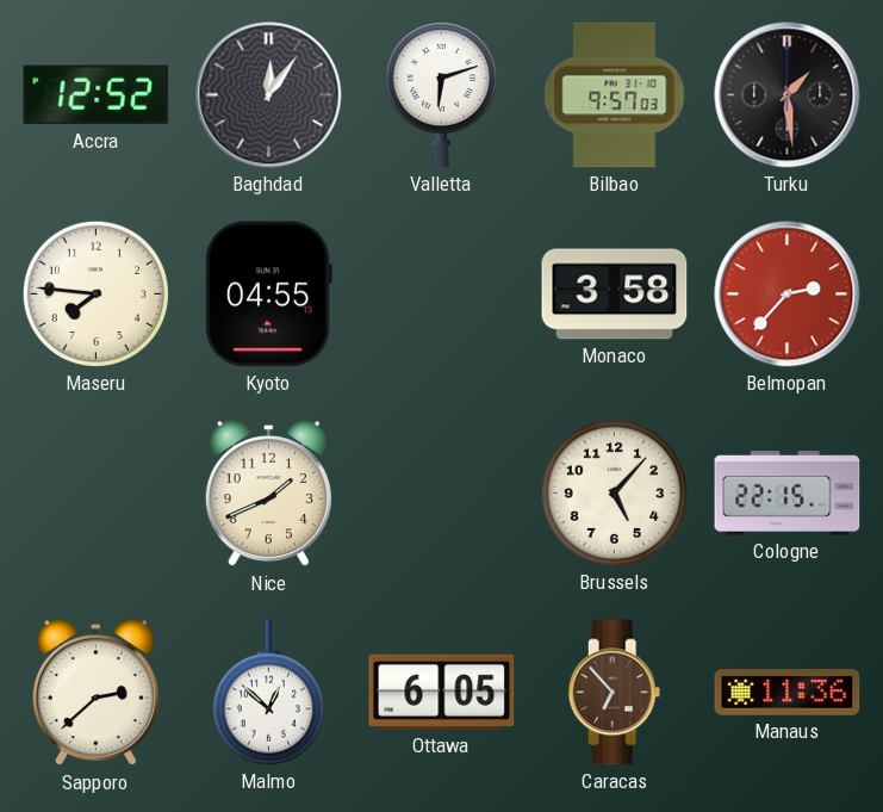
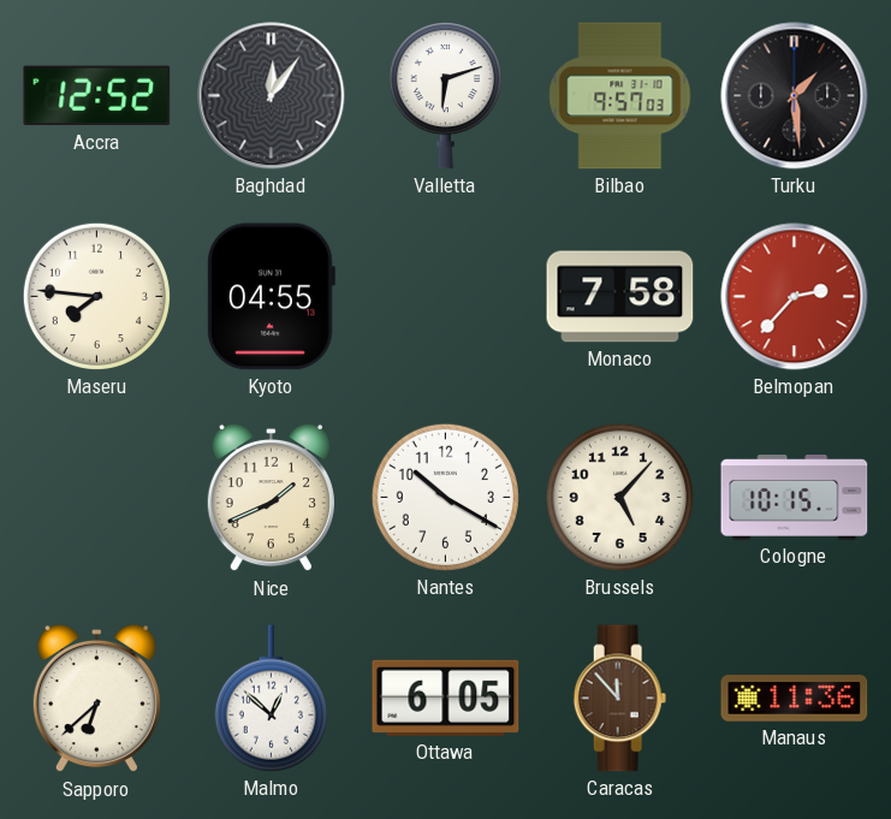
Monaco: 3:58 -> 7:58
Nantes: none -> 10:20
Cologne: 22:15 -> 10:15
Sapporo: 2:38 -> 6:38
Caracas: 6:53 -> 11:53
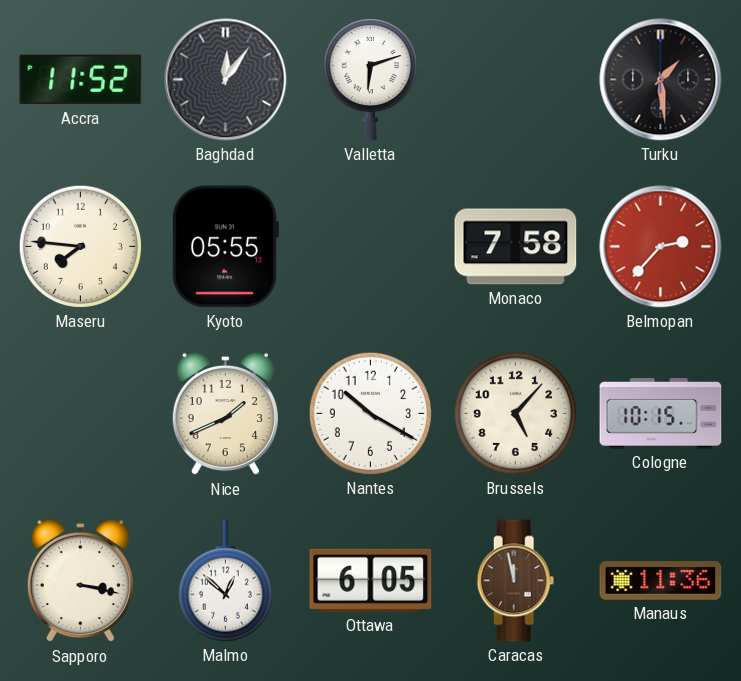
Accra: 12:52 -> 11:52
Bilbao: 9:57 -> none
Kyoto: 04:55 -> 05:55
Sapporo: 6:38 -> 3:17
Caracas: 11:53 -> 11:58
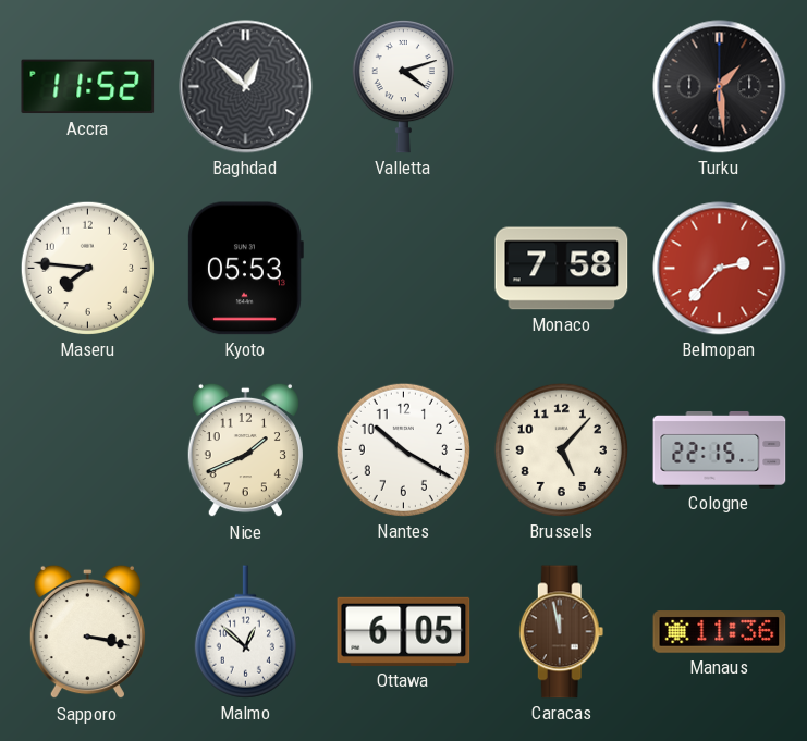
Baghdad: 12:06 -> 12:52
Valletta: 6:12 -> 4:12
Kyoto: 05:55 -> 05:53
Cologne: 10:15 -> 22:15
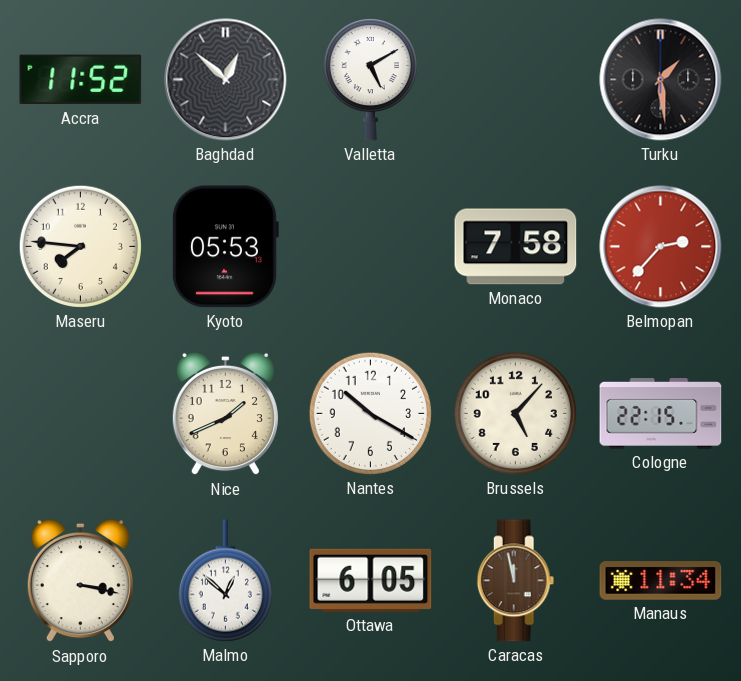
Valletta: 4:12 -> 5:10
Manaus: 11:36 -> 11:34
